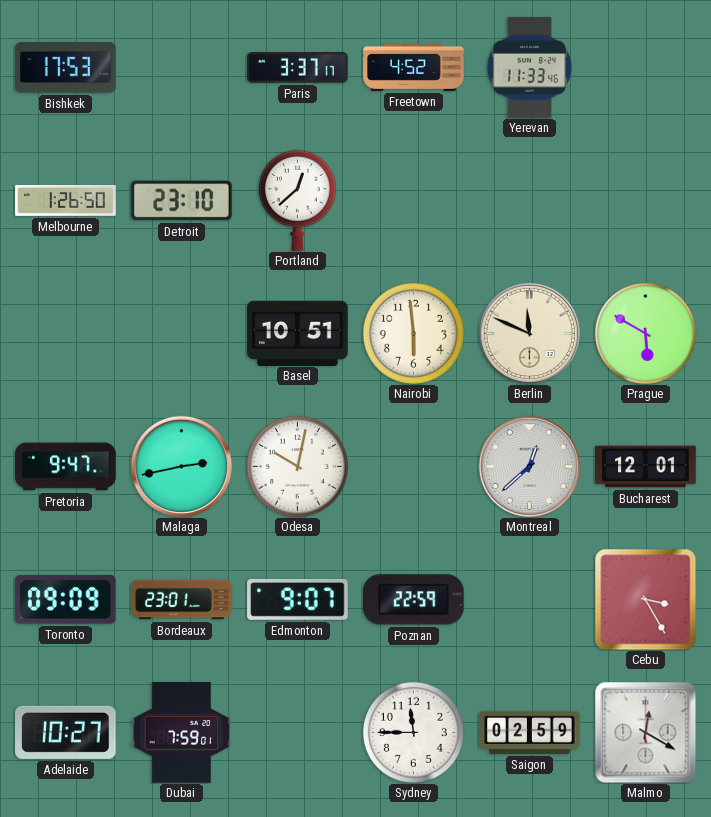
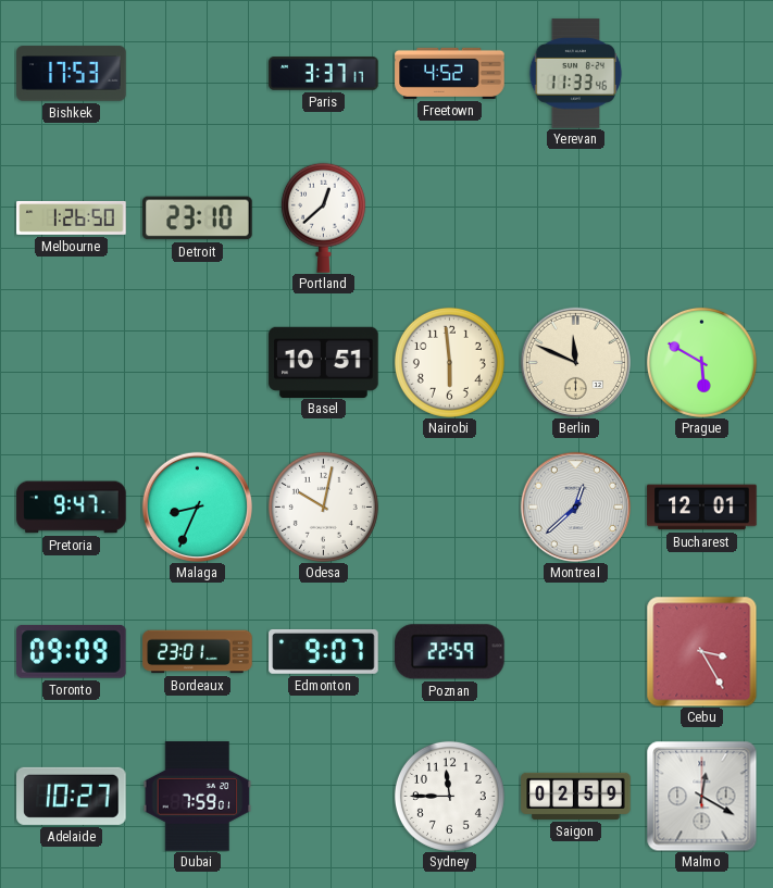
Malaga: 2:43 -> 8:34
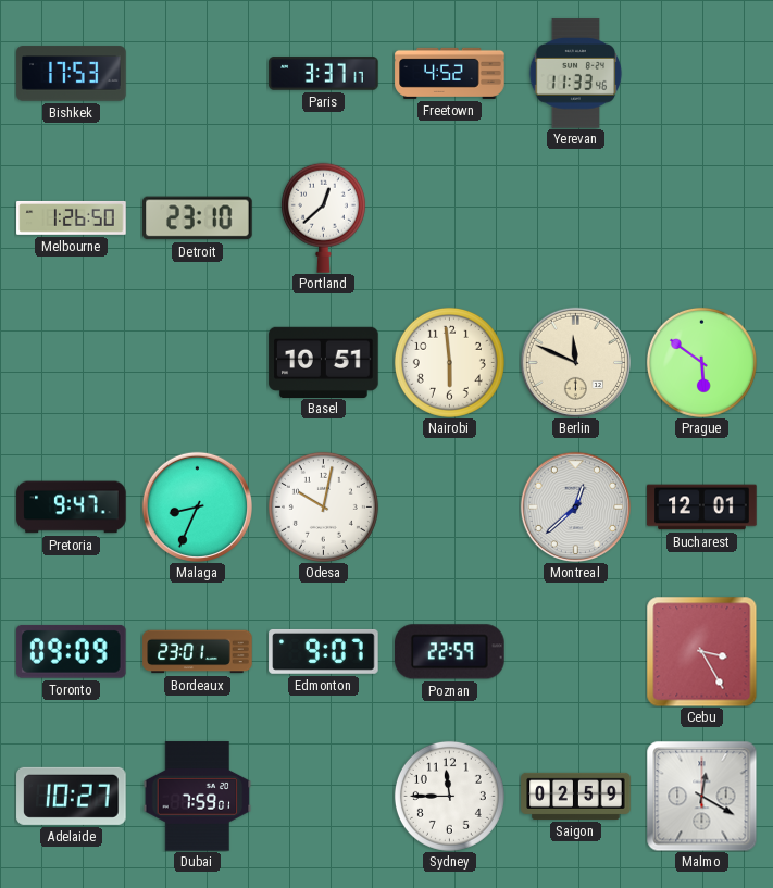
Prague: 5:50 -> 5:51
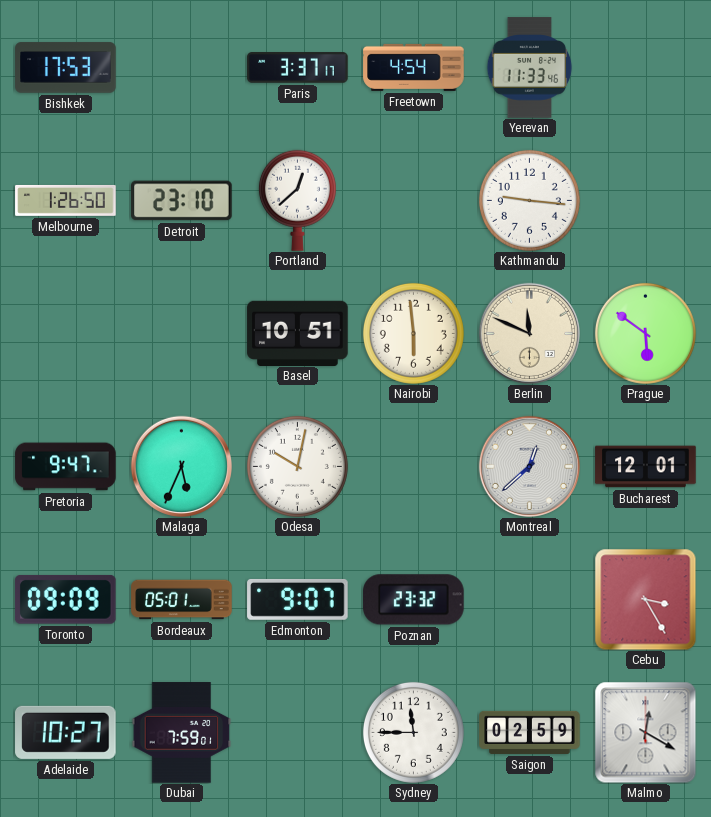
Freetown: 4:52 -> 4:54
Kathmandu: none -> 9:16
Malaga: 8:34 -> 5:34
Bordeaux: 23:01 -> 05:01
Poznan: 22:59 -> 23:32
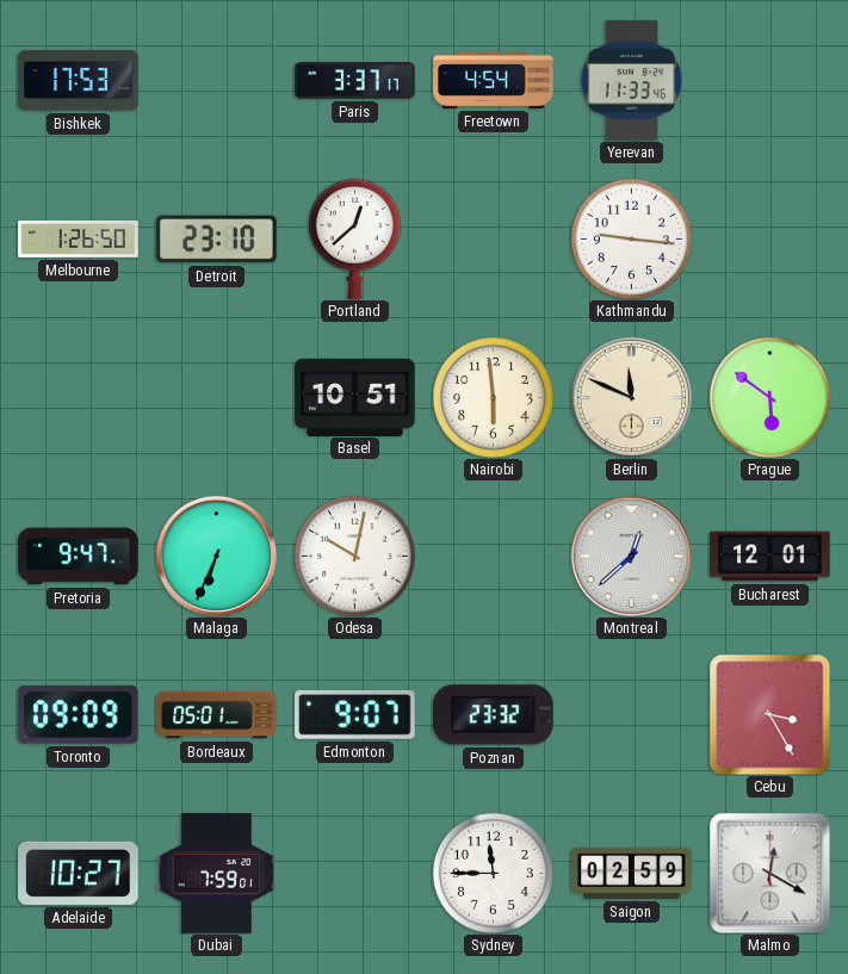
Malaga: 5:34 -> 6:34
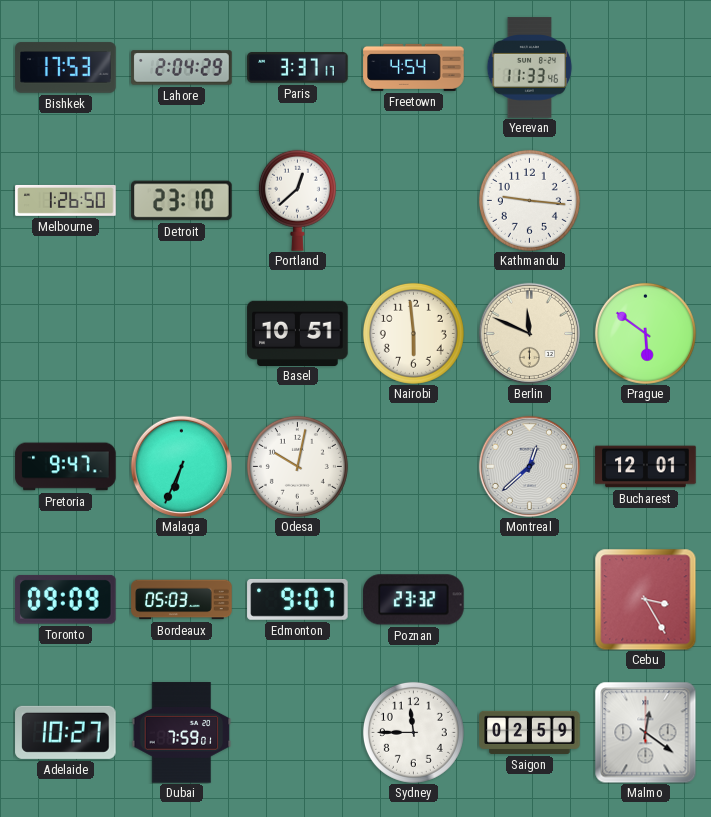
Lahore: none -> 2:04
Bordeaux: 05:01 -> 05:03
Malmo: 12:20 -> 12:21
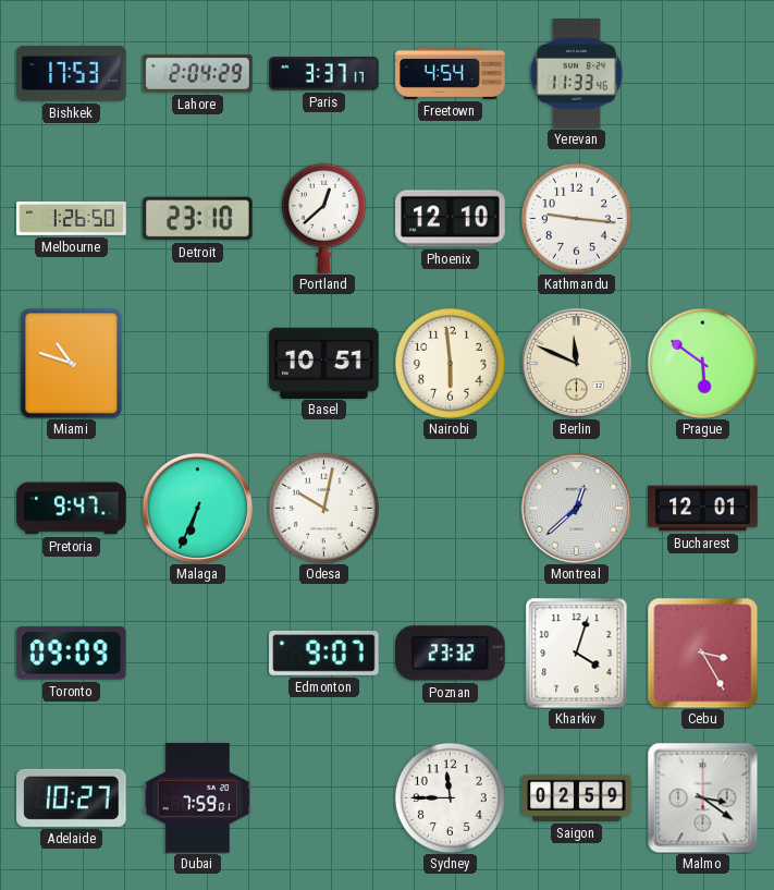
Phoenix: none -> 12:10
Miami: none -> 10:48
Bordeaux: 05:03 -> none
Kharkiv: none -> 4:03
Malmo: 12:21 -> 3:21
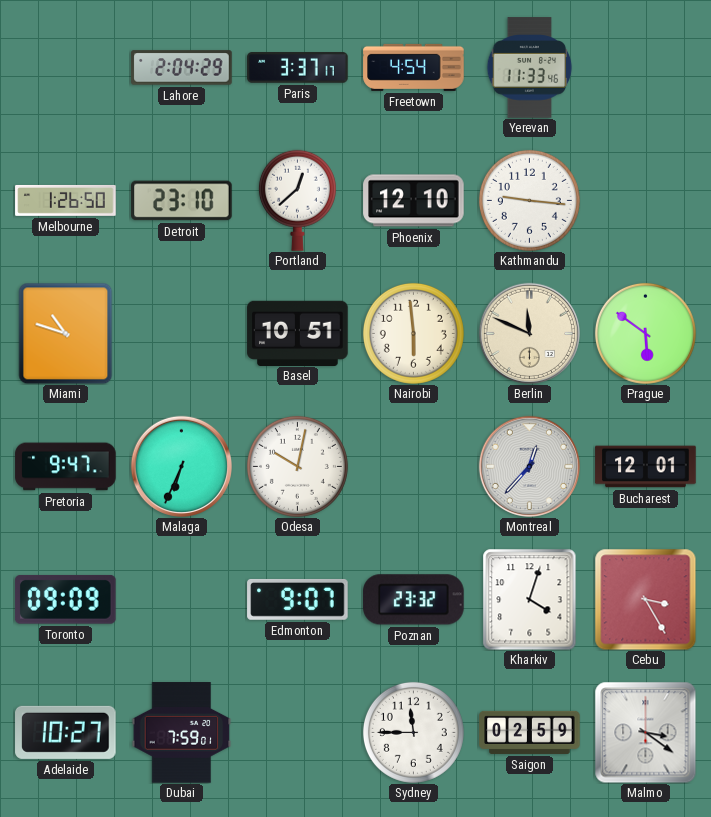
Bishkek: 17:53 -> none
Montreal: 12:38 -> 12:37
